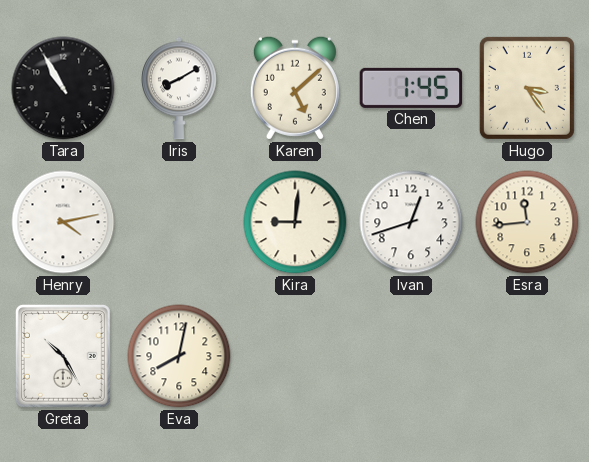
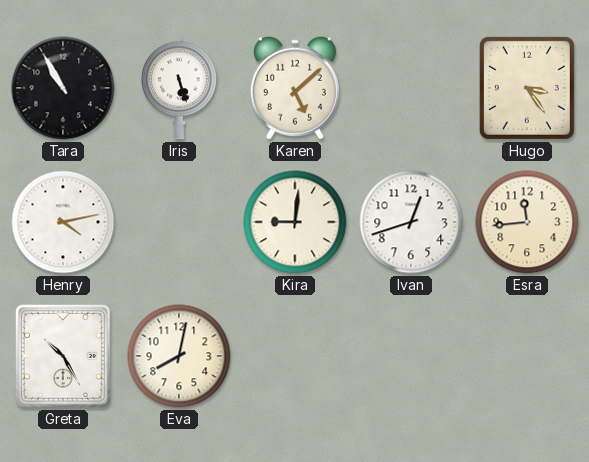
Iris: 8:10 -> 5:27
Chen: 1:45 -> none
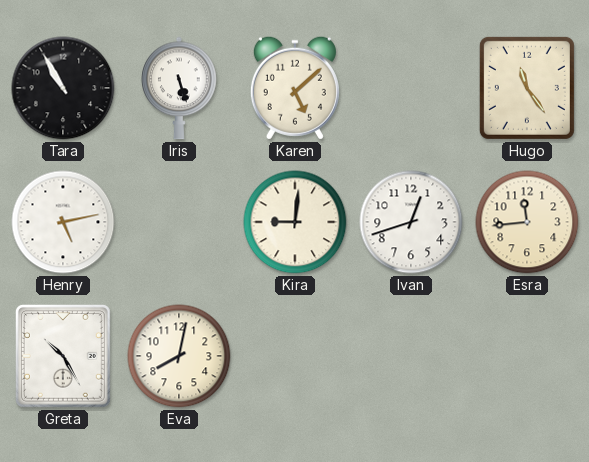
Hugo: 3:24 -> 11:24
Henry: 4:13 -> 5:13
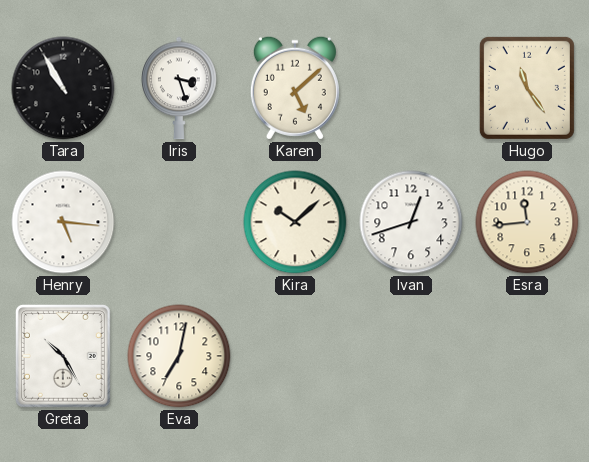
Iris: 5:27 -> 3:27
Henry: 5:13 -> 5:16
Kira: 9:01 -> 10:08
Eva: 8:02 -> 7:02
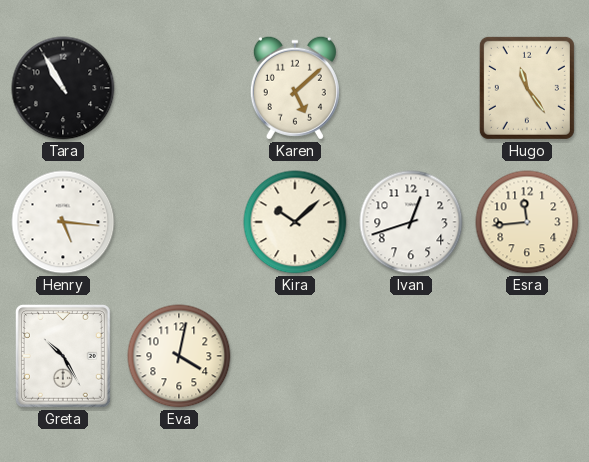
Iris: 3:27 -> none
Eva: 7:02 -> 4:02
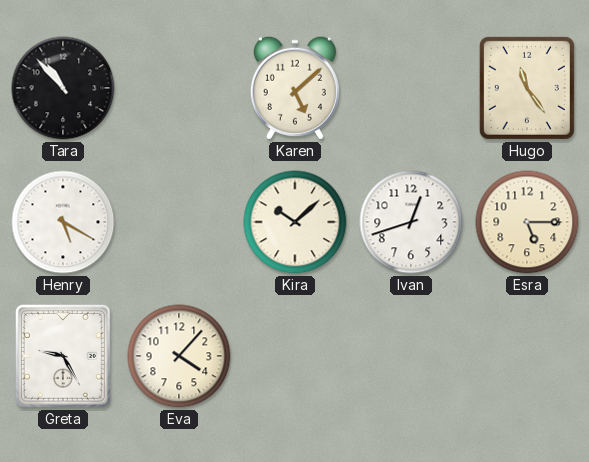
Tara: 10:55 -> 10:53
Henry: 5:16 -> 5:20
Esra: 11:44 -> 5:15
Greta: 10:25 -> 9:25
Eva: 4:02 -> 4:07
